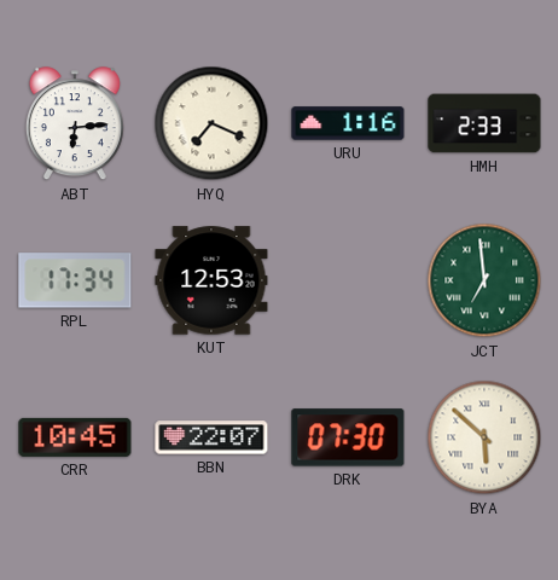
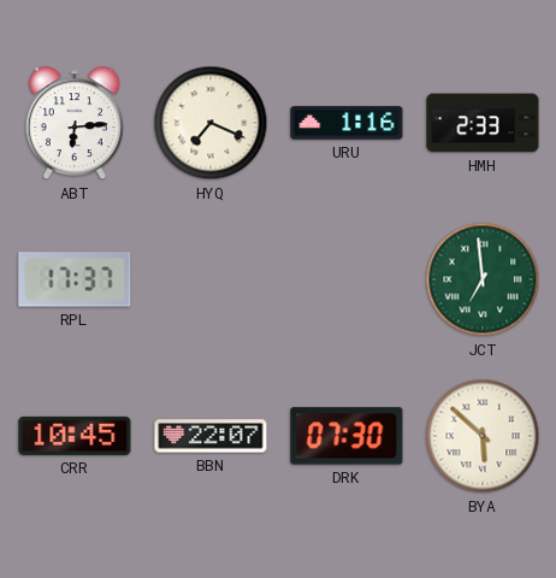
RPL: 17:34 -> 17:37
KUT: 12:53 -> none
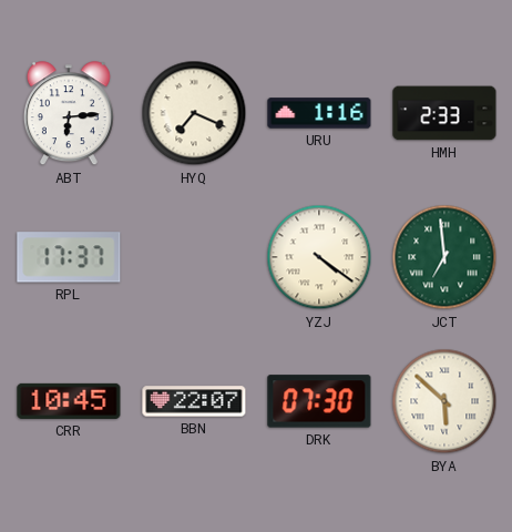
YZJ: none -> 4:21
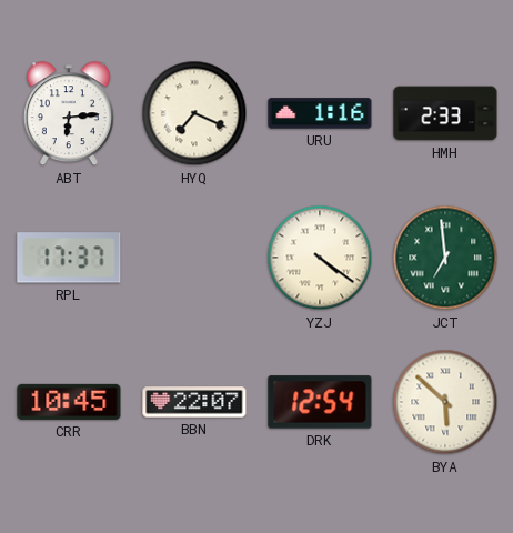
DRK: 07:30 -> 12:54
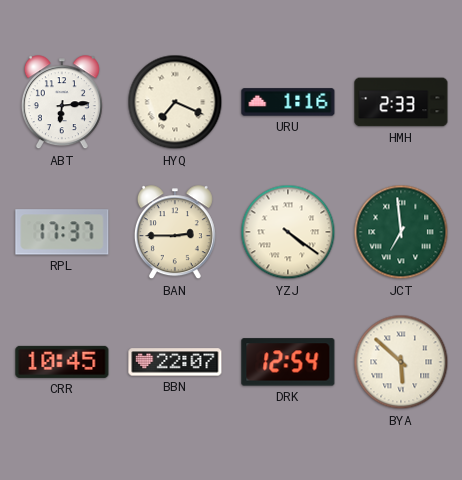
BAN: none -> 2:45
